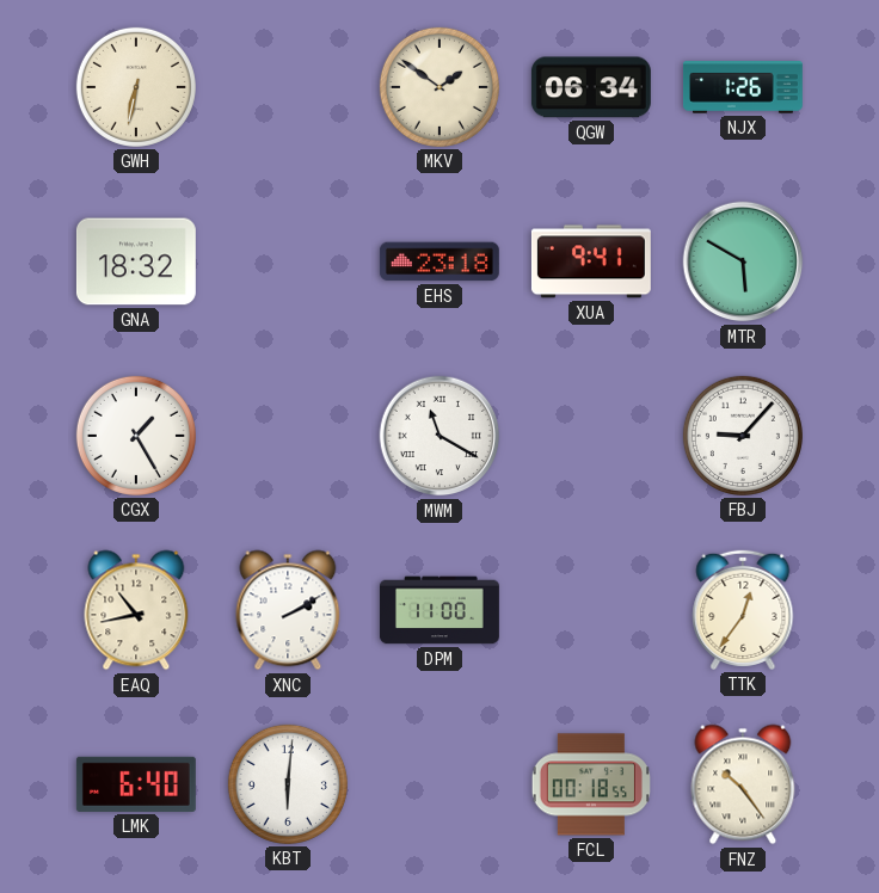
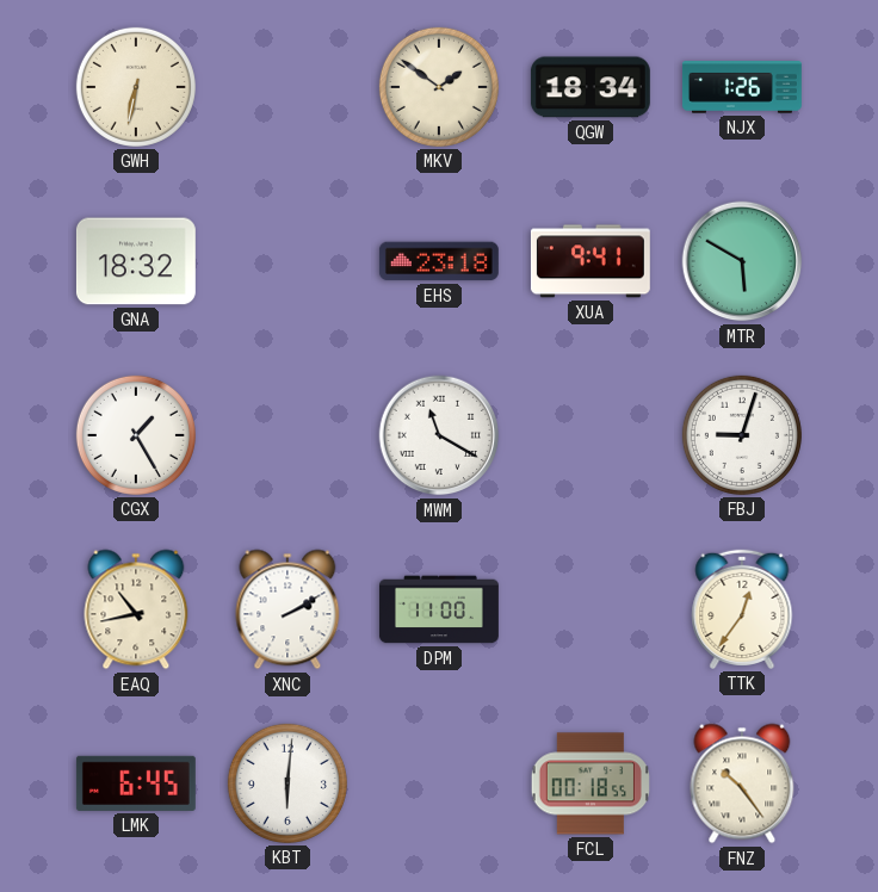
QGW: 06:34 -> 18:34
FBJ: 9:07 -> 9:03
LMK: 6:40 -> 6:45
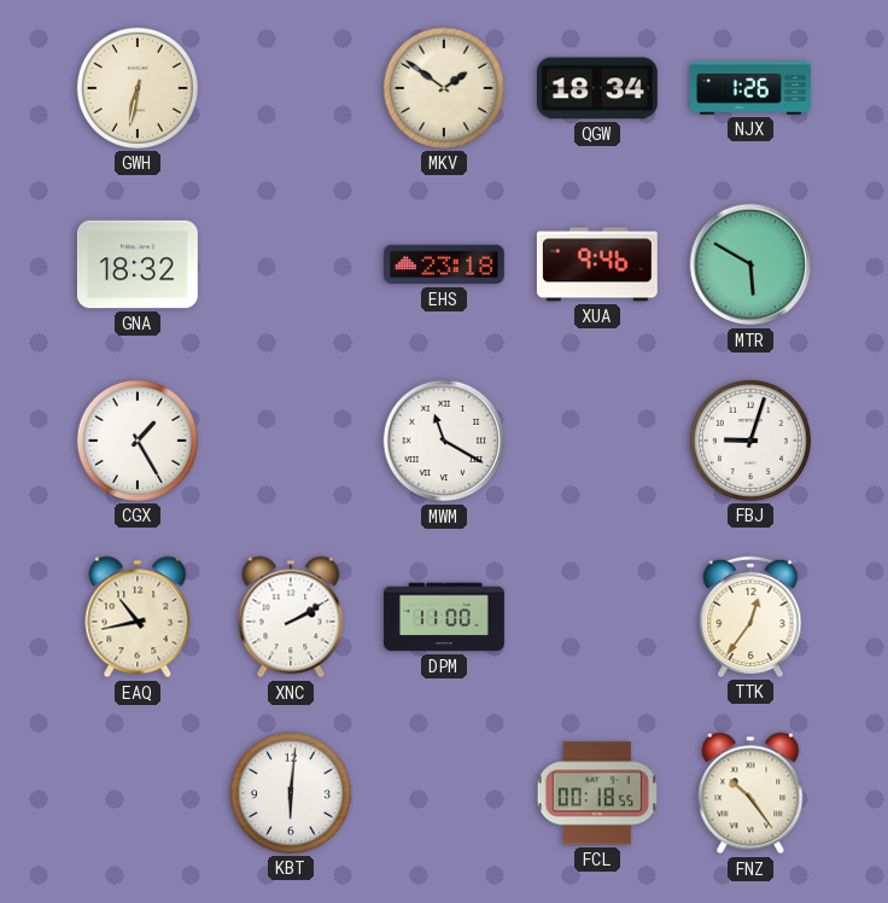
XUA: 9:41 -> 9:46
LMK: 6:45 -> none
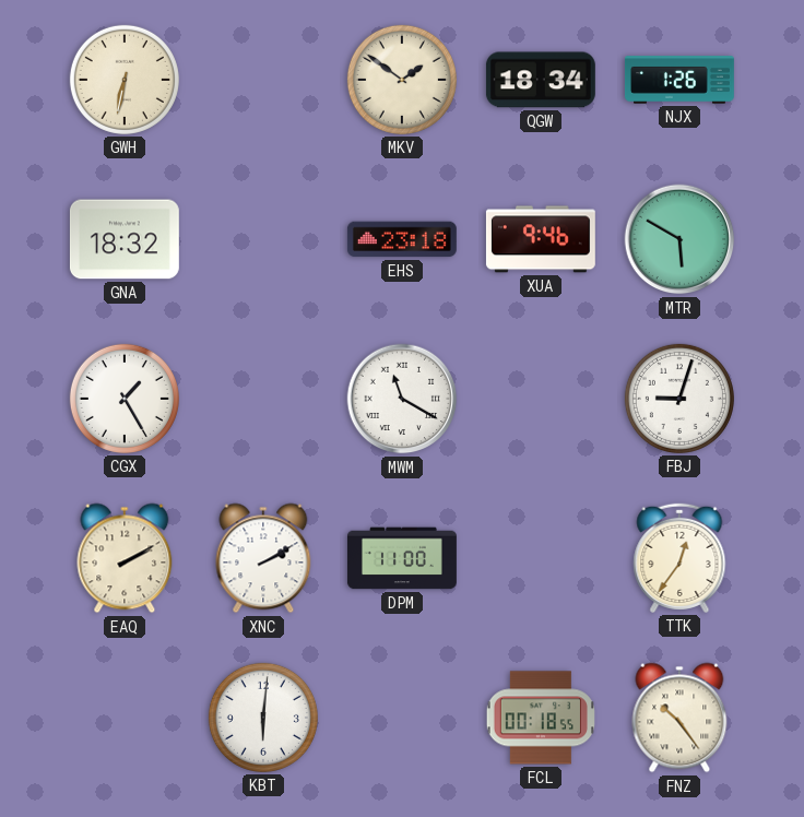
EAQ: 10:43 -> 2:10
